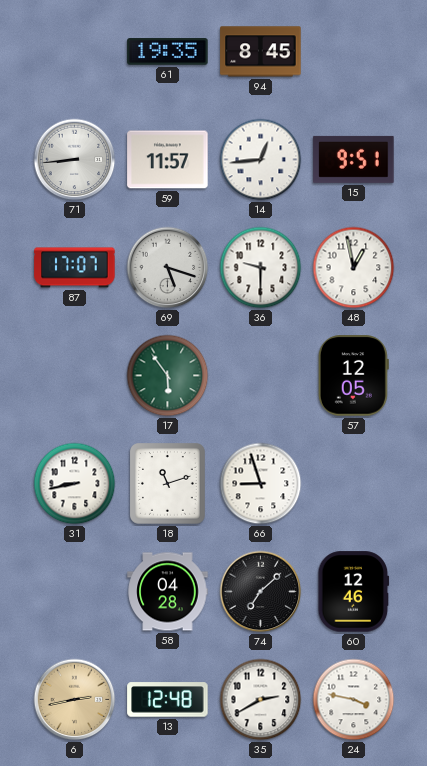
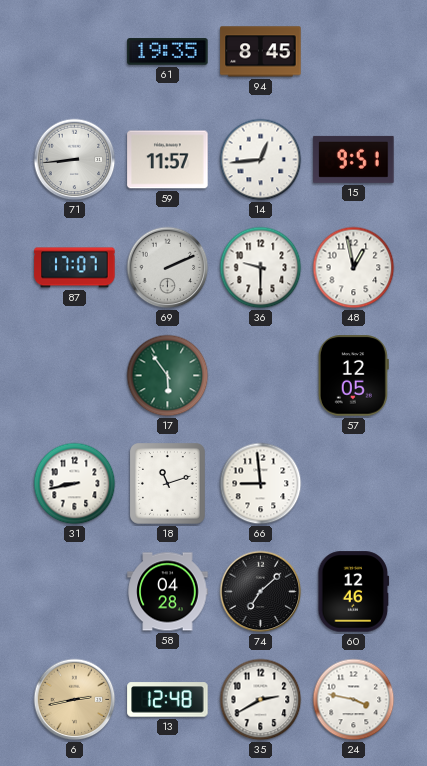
69: 5:18 -> 2:11
66: 8:57 -> 8:59
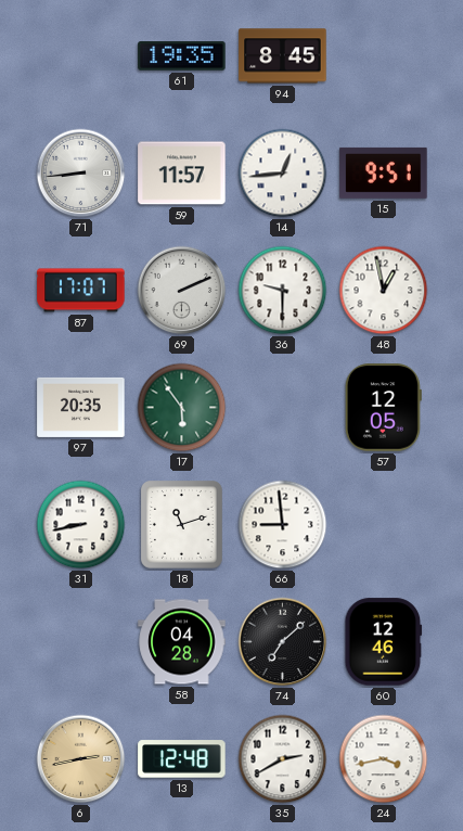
97: none -> 20:35
24: 3:47 -> 3:43
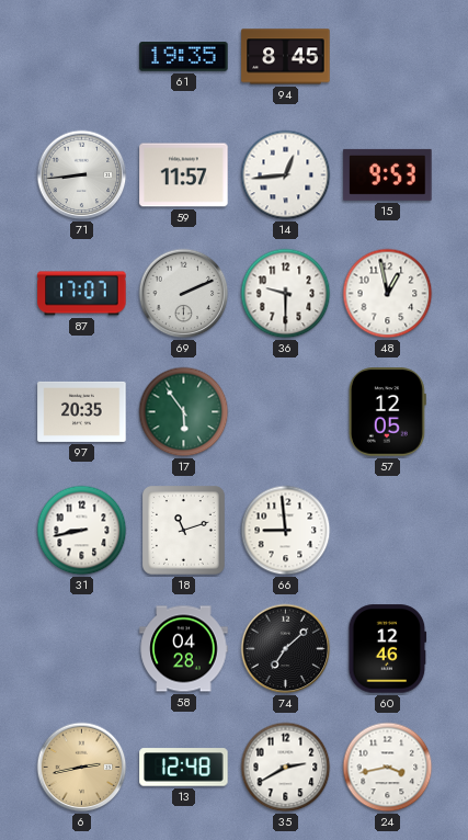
15: 9:51 -> 9:53
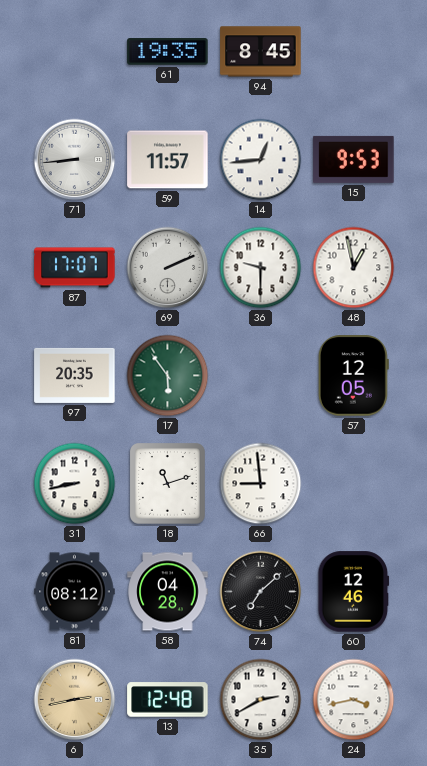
81: none -> 08:12
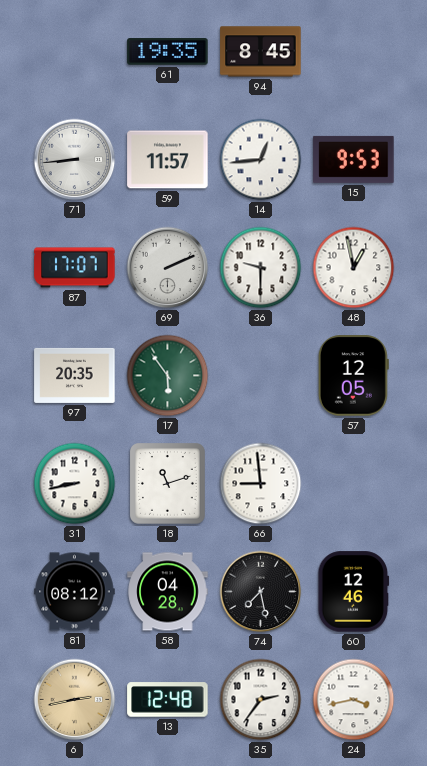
74: 7:08 -> 7:28
35: 2:40 -> 2:36
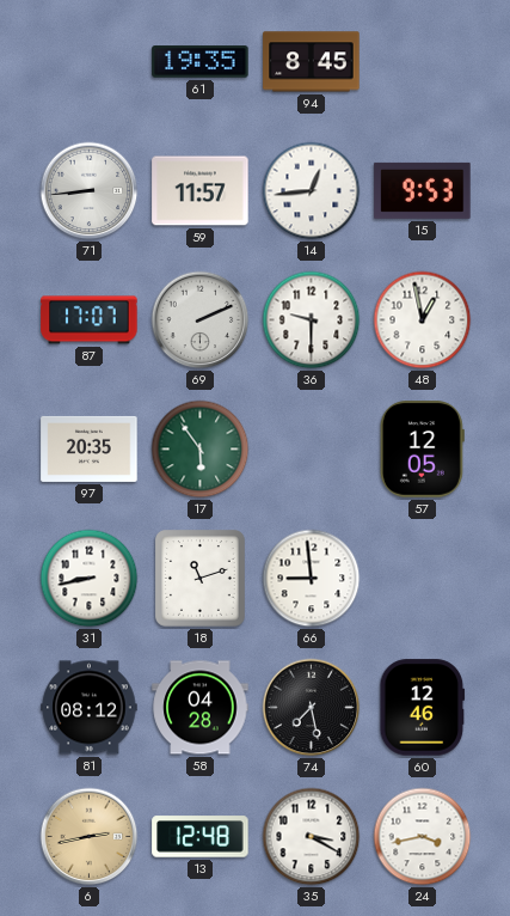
35: 2:36 -> 3:20
